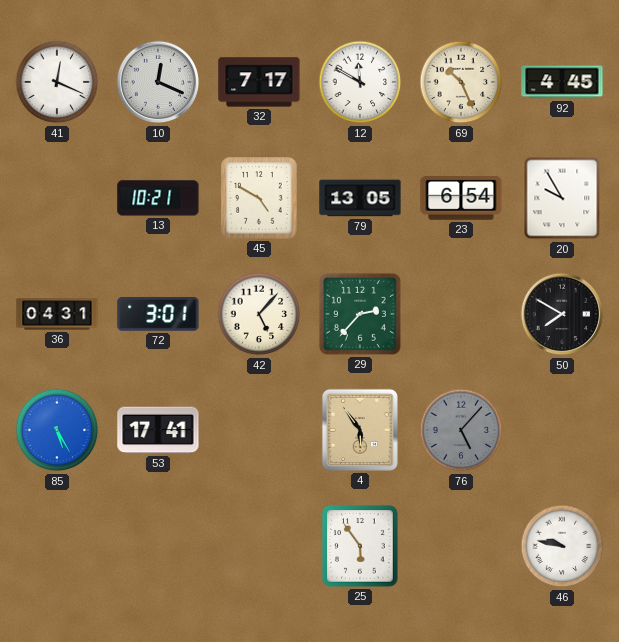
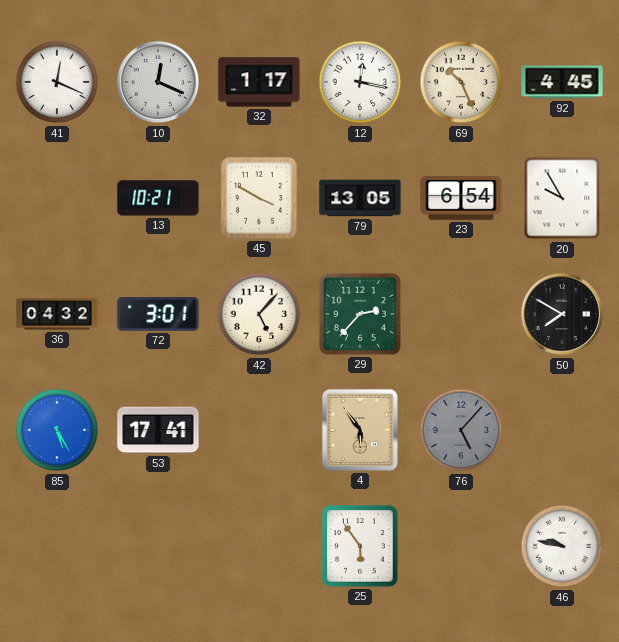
32: 7:17 -> 1:17
12: 11:50 -> 12:17
45: 4:50 -> 3:50
36: 04:31 -> 04:32
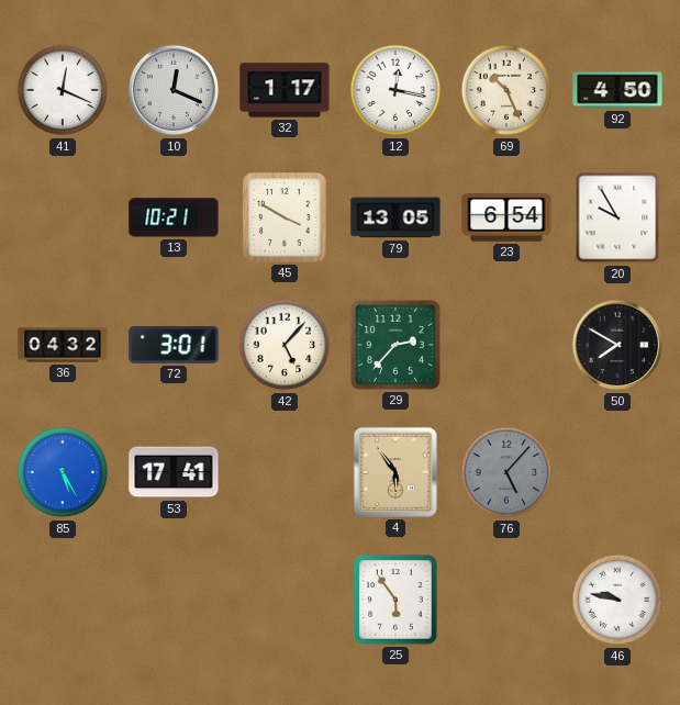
92: 4:45 -> 4:50
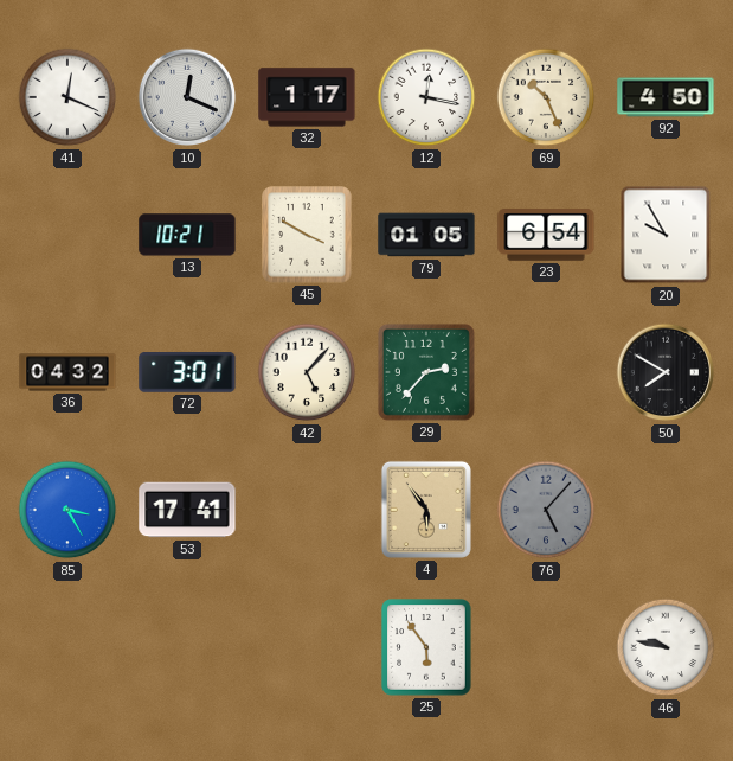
79: 13:05 -> 01:05
85: 5:25 -> 3:25
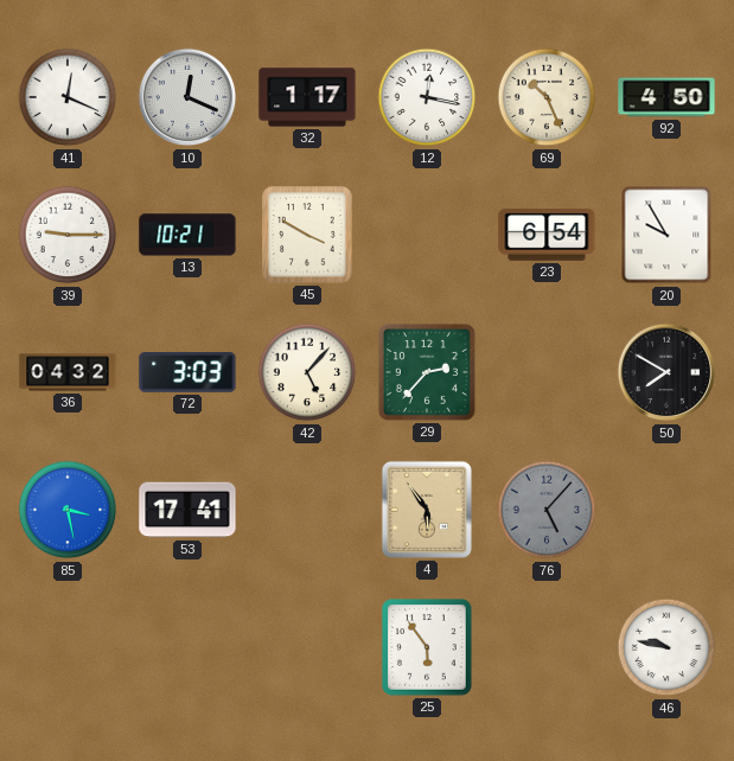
39: none -> 9:15
79: 01:05 -> none
72: 3:01 -> 3:03
85: 3:25 -> 3:28
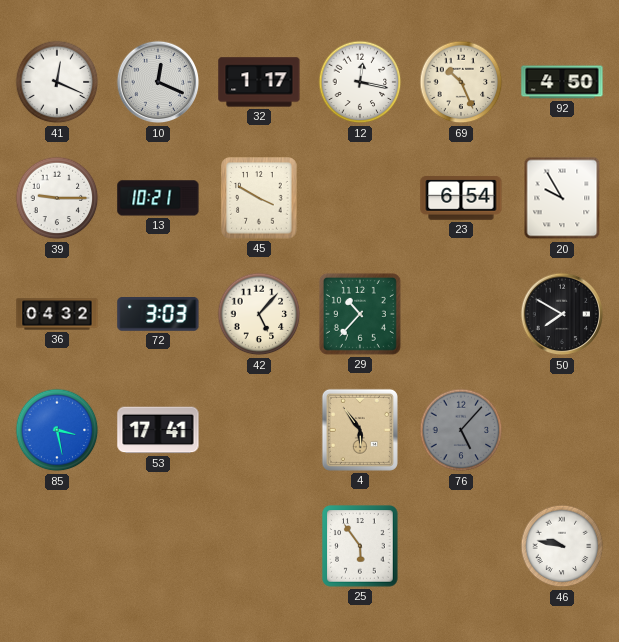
29: 2:37 -> 10:37
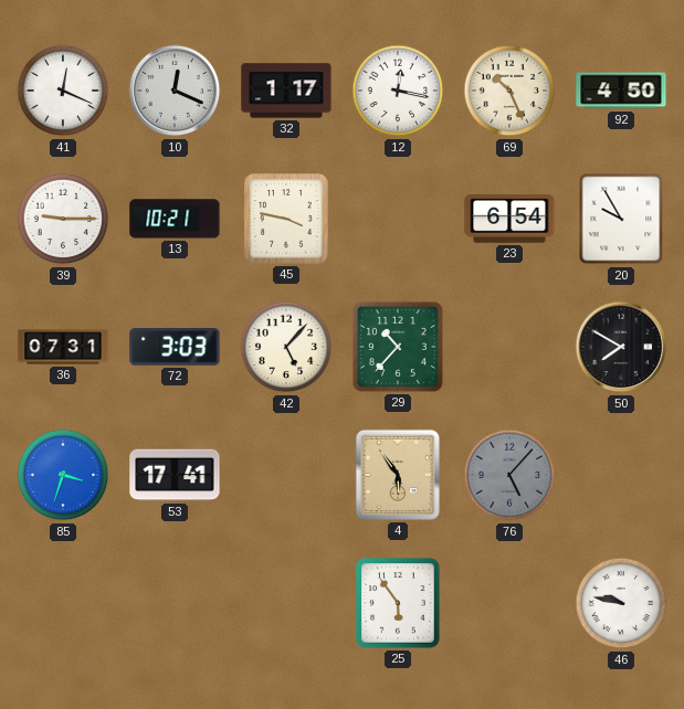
45: 3:50 -> 3:47
36: 04:32 -> 07:31
85: 3:28 -> 3:33
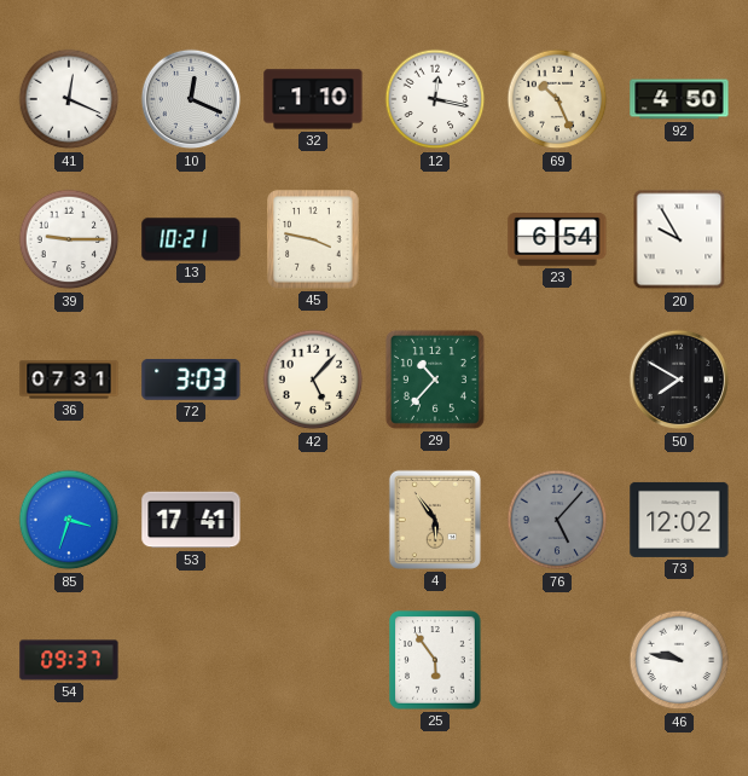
32: 1:17 -> 1:10
73: none -> 12:02
54: none -> 09:37
